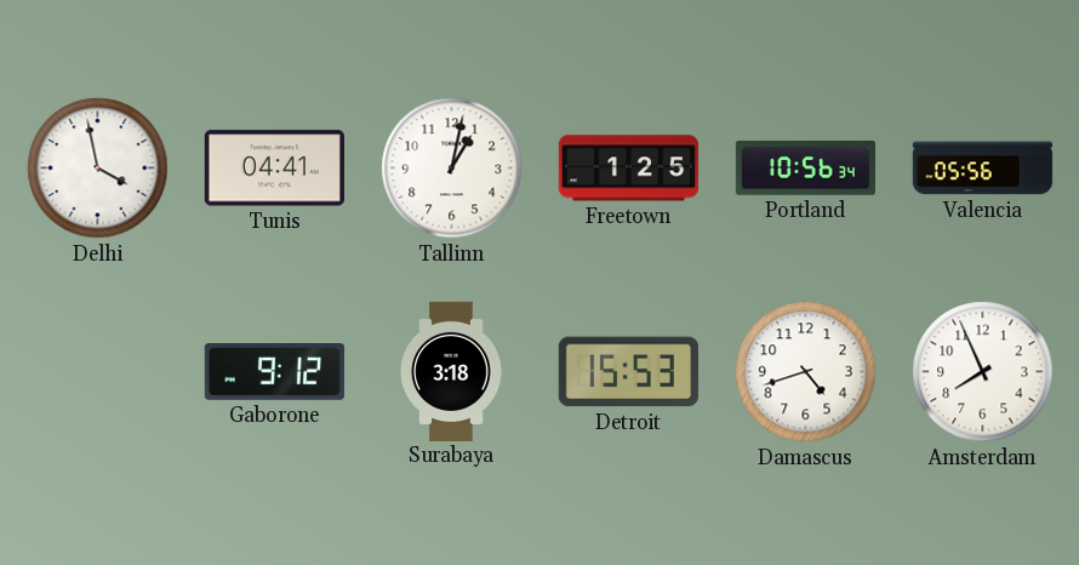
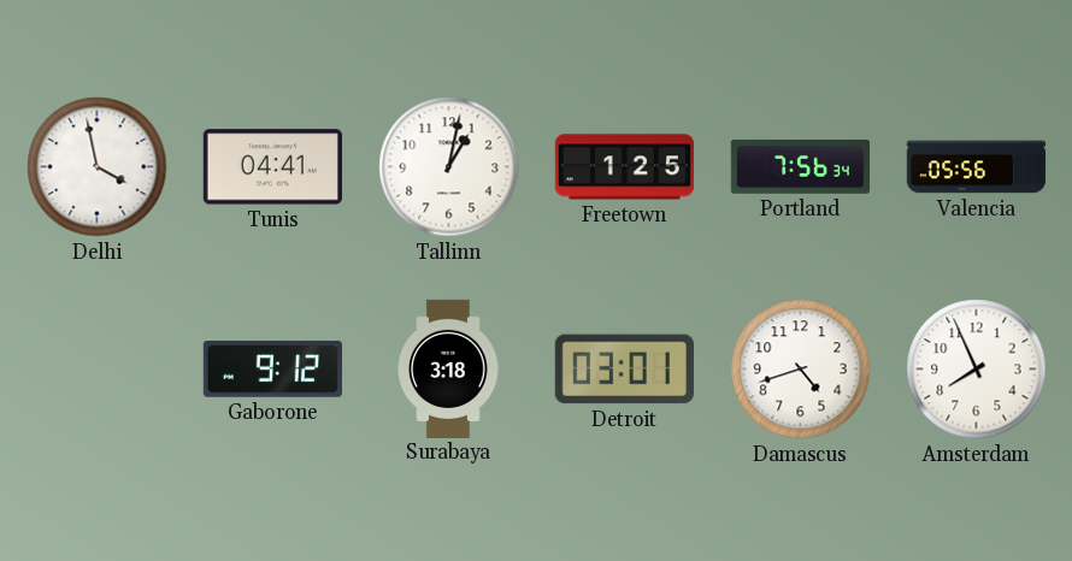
Portland: 10:56 -> 7:56
Detroit: 15:53 -> 03:01
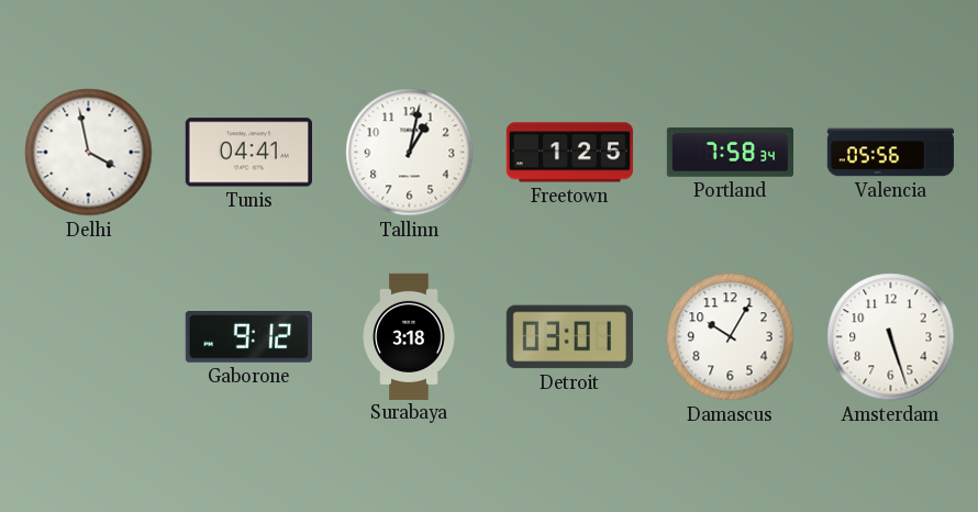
Portland: 7:56 -> 7:58
Damascus: 4:42 -> 10:05
Amsterdam: 7:56 -> 5:27
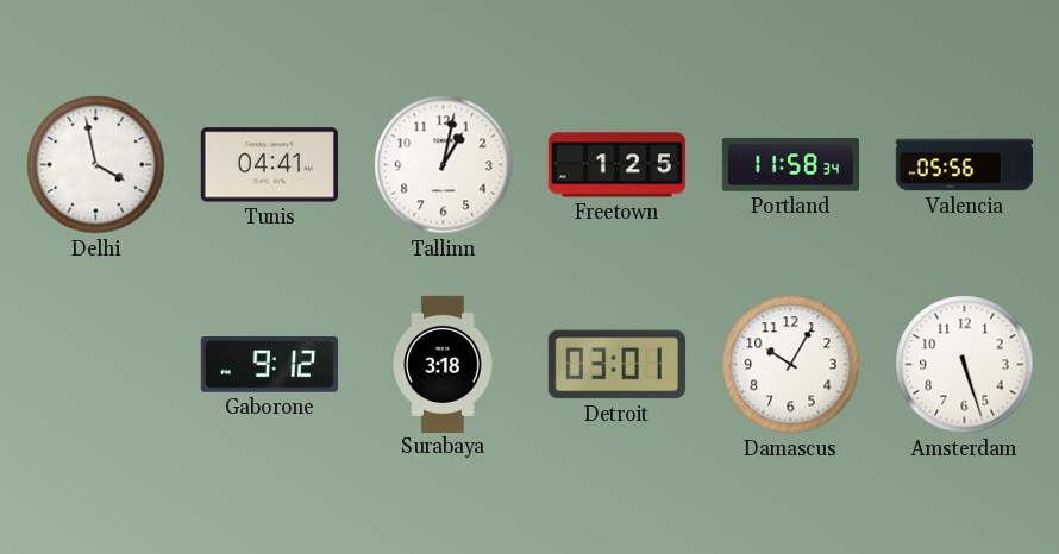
Portland: 7:58 -> 11:58
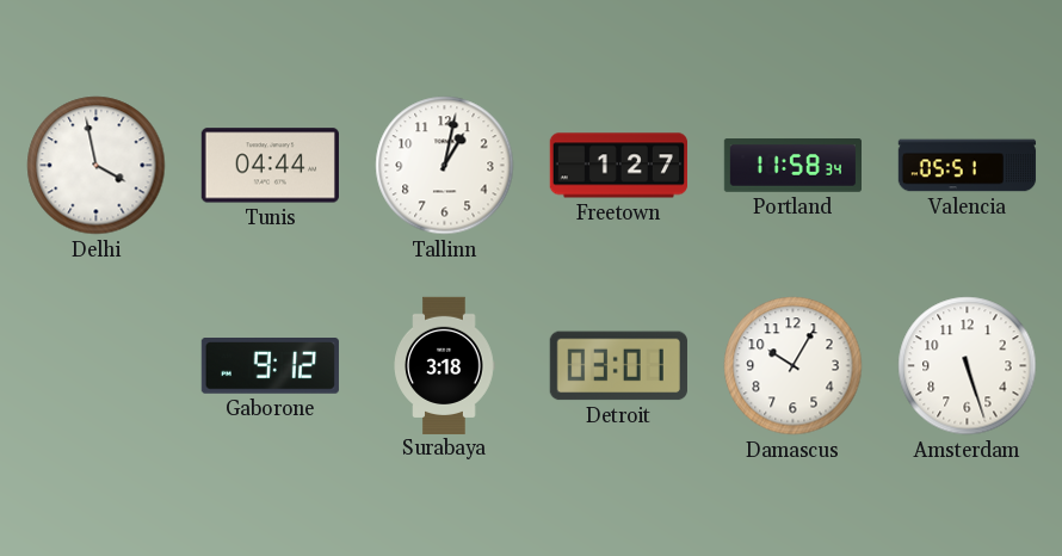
Tunis: 04:41 -> 04:44
Freetown: 1:25 -> 1:27
Valencia: 05:56 -> 05:51
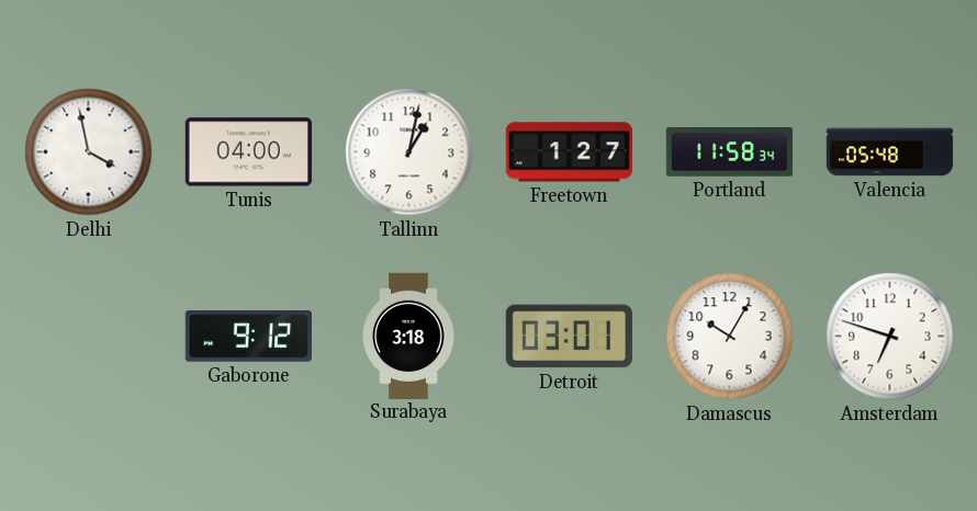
Tunis: 04:44 -> 04:00
Valencia: 05:51 -> 05:48
Amsterdam: 5:27 -> 6:48
